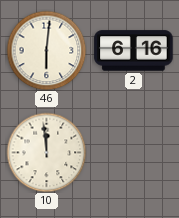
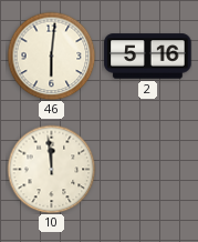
2: 6:16 -> 5:16
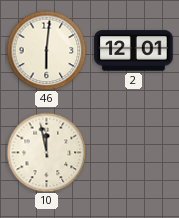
2: 5:16 -> 12:01
10: 11:59 -> 11:58
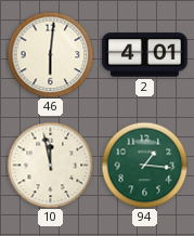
2: 12:01 -> 4:01
94: none -> 1:16
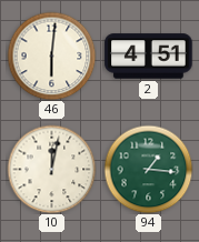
2: 4:01 -> 4:51
10: 11:58 -> 12:02
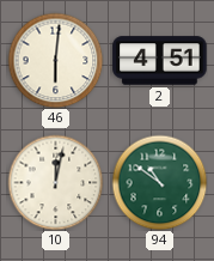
94: 1:16 -> 10:51
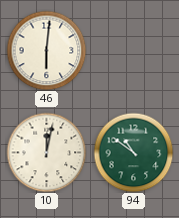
2: 4:51 -> none
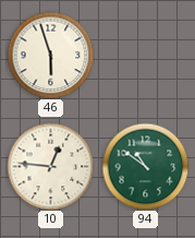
46: 6:01 -> 5:57
10: 12:02 -> 12:46
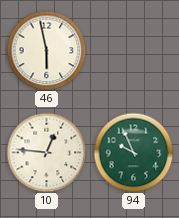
46: 5:57 -> 5:58
94: 10:51 -> 9:56
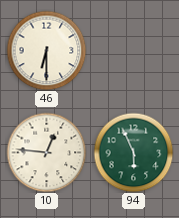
46: 5:58 -> 6:30
94: 9:56 -> 5:56
